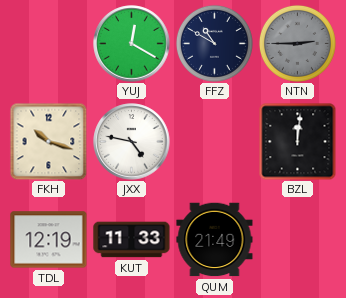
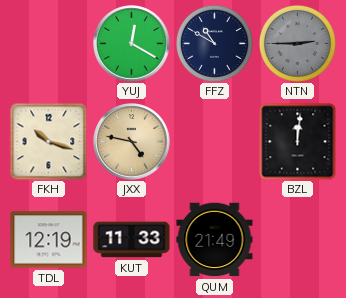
JXX dial: white -> champagne
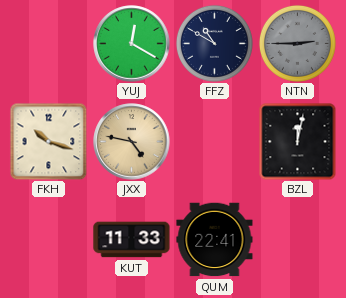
BZL: 12:01 -> 12:02
TDL: 12:19 -> none
QUM: 21:49 -> 22:41
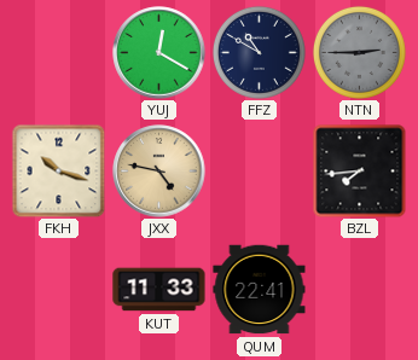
BZL: 12:02 -> 7:44
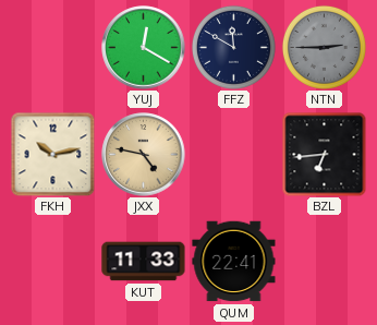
FFZ: 10:50 -> 11:50
FKH: 10:18 -> 10:13
BZL: 7:44 -> 6:44
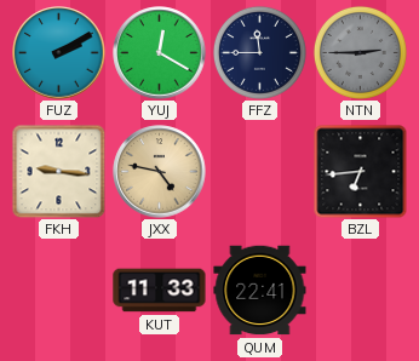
FUZ: none -> 2:10
FFZ: 11:50 -> 11:45
FKH: 10:13 -> 9:16
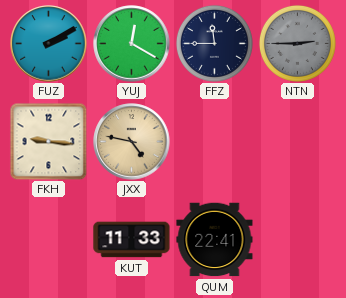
BZL: 6:44 -> none
